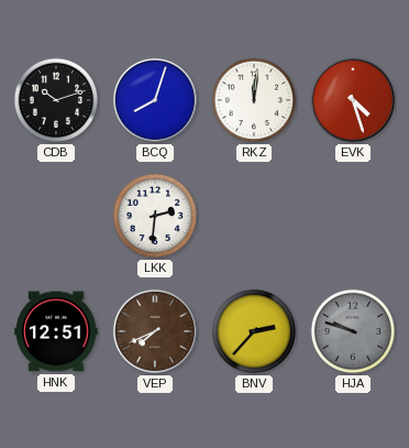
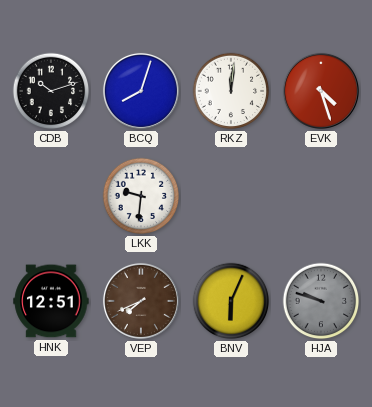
LKK: 2:31 -> 9:31
BNV: 2:37 -> 6:04
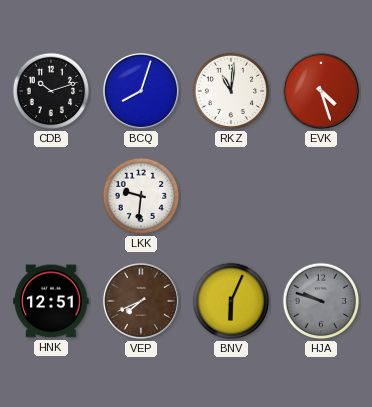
RKZ: 12:01 -> 11:01
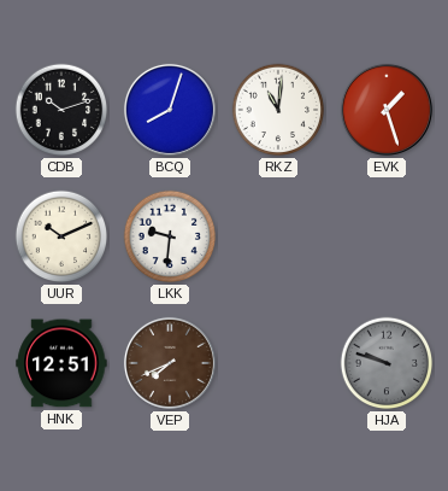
EVK: 4:27 -> 1:27
UUR: none -> 10:11
BNV: 6:04 -> none
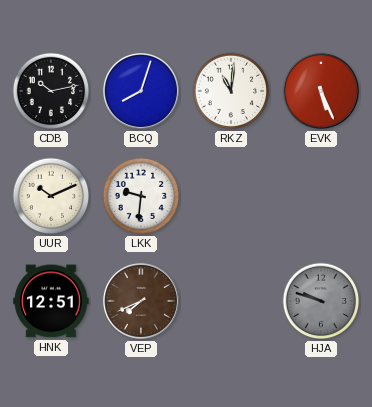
CDB: 10:12 -> 10:13
EVK: 1:27 -> 5:26
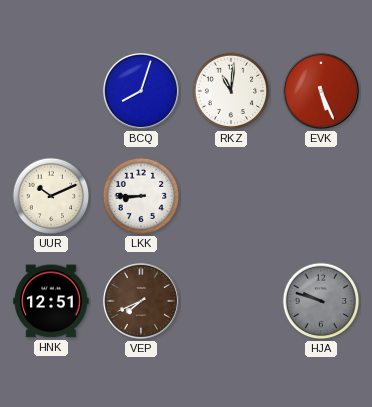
CDB: 10:13 -> none
LKK: 9:31 -> 8:45
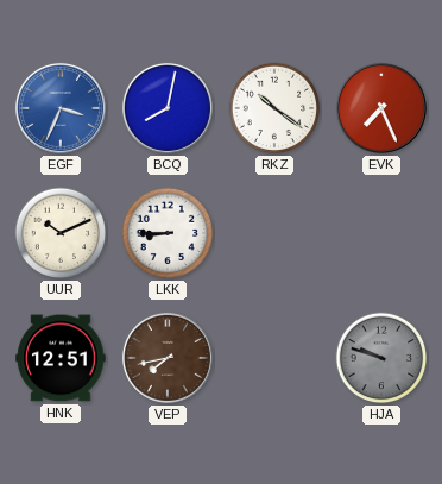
EGF: none -> 3:34
BCQ: 8:03 -> 8:02
RKZ: 11:01 -> 10:21
EVK: 5:26 -> 7:26
VEP: 7:41 -> 7:43
